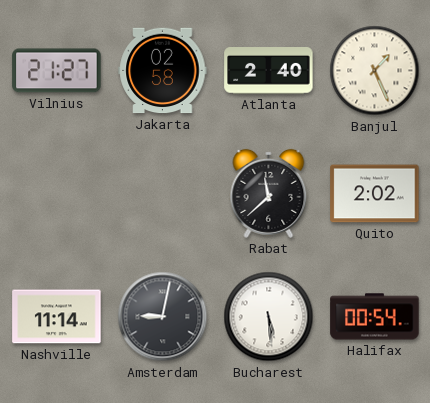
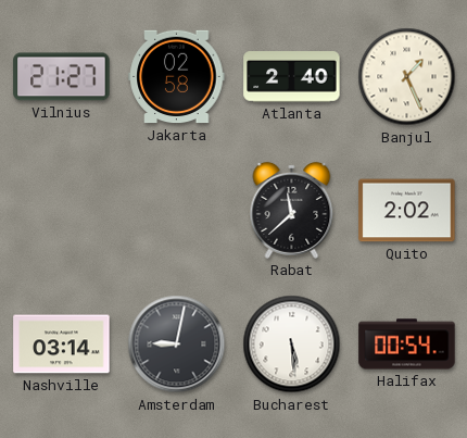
Nashville: 11:14 -> 03:14
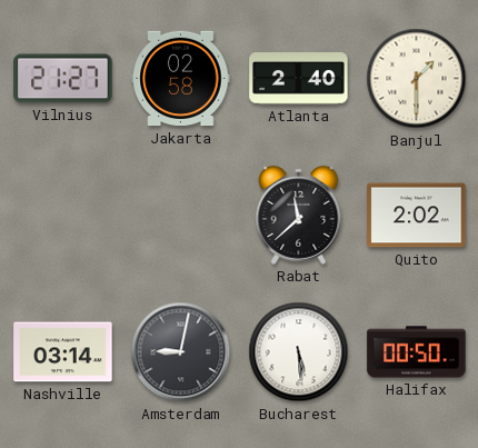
Banjul: 1:26 -> 1:30
Halifax: 00:54 -> 00:50
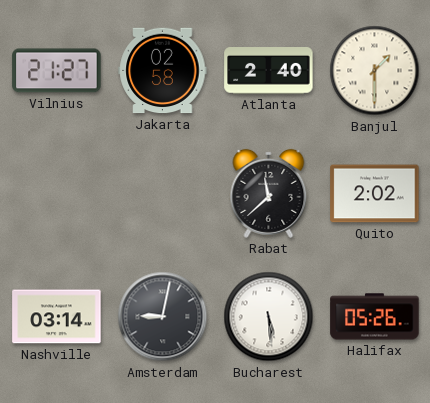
Halifax: 00:50 -> 05:26
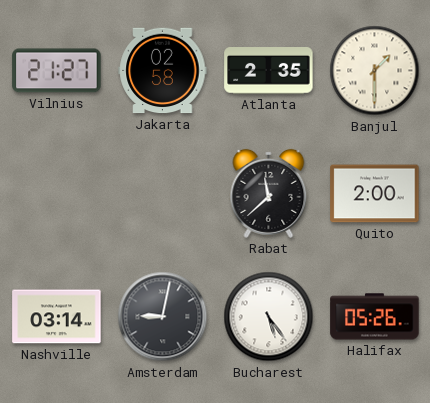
Atlanta: 2:40 -> 2:35
Quito: 2:02 -> 2:00
Bucharest: 5:29 -> 5:24
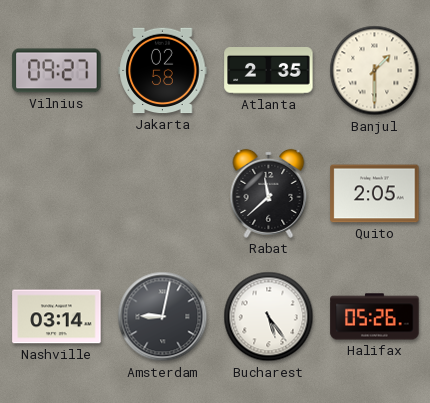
Vilnius: 21:27 -> 09:27
Quito: 2:00 -> 2:05
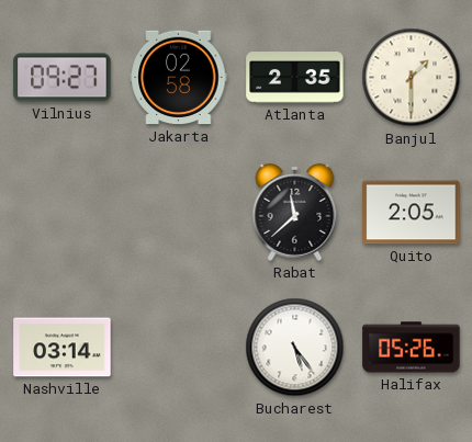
Amsterdam: 9:02 -> none
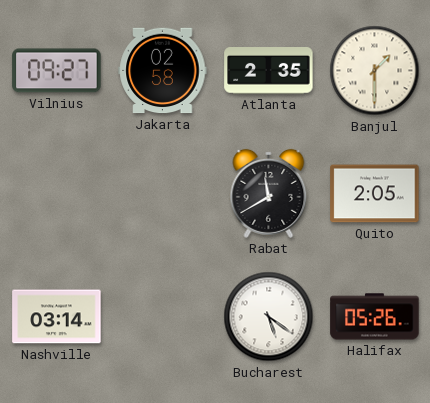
Rabat: 11:38 -> 11:40
Bucharest: 5:24 -> 5:21
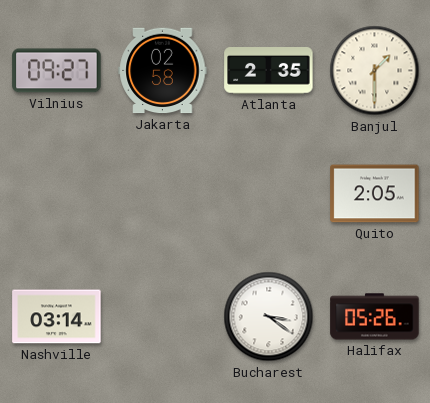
Rabat: 11:40 -> none
Bucharest: 5:21 -> 3:21
